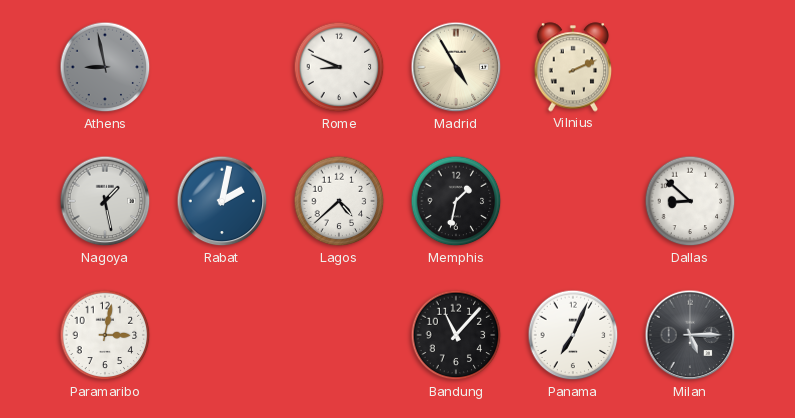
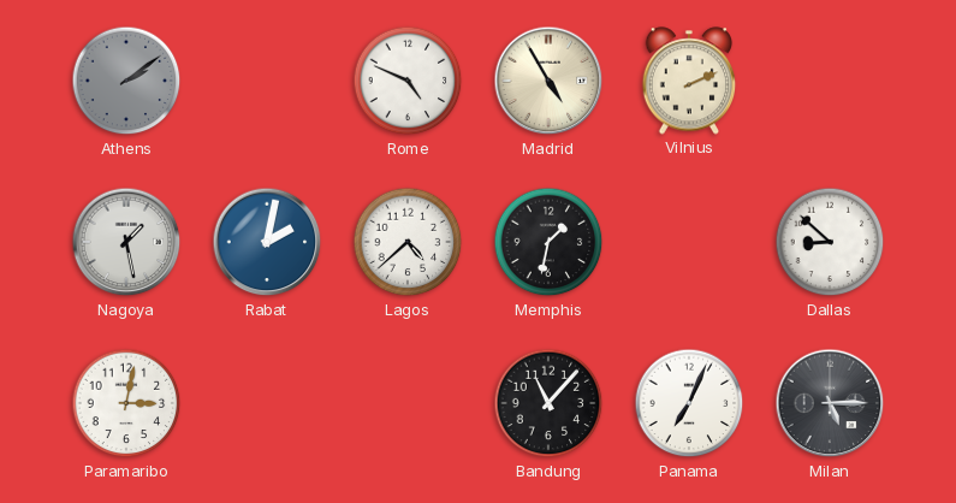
Athens: 8:58 -> 2:09
Rome: 8:49 -> 4:49
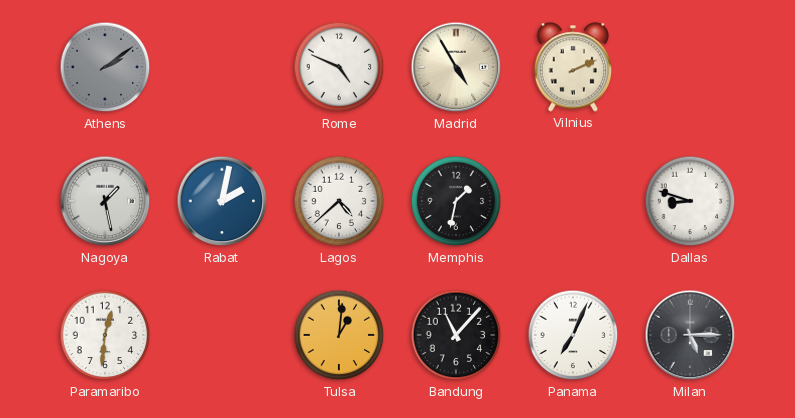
Dallas: 8:52 -> 8:48
Paramaribo: 3:02 -> 12:31
Tulsa: none -> 1:01
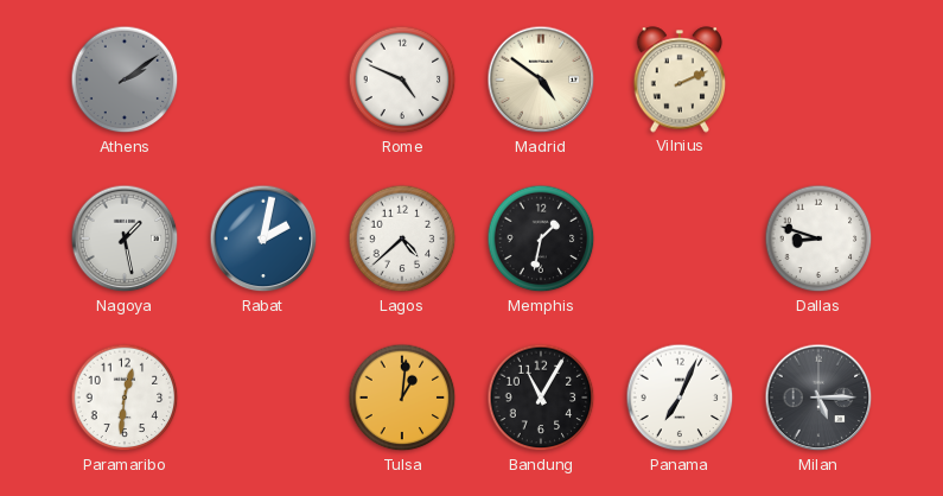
Madrid: 4:55 -> 4:51
Bandung: 11:07 -> 11:05
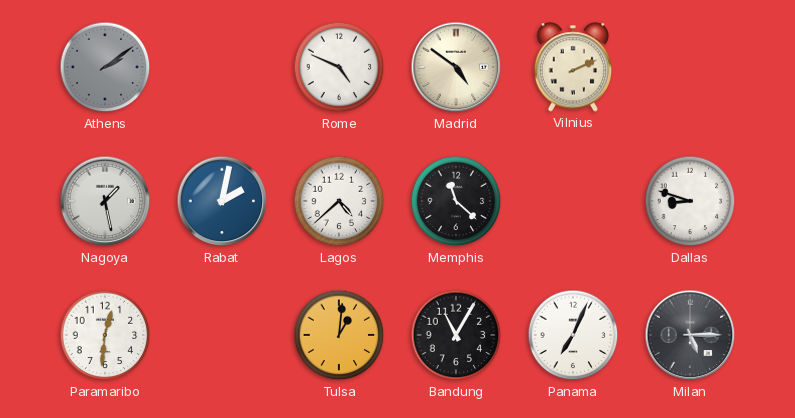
Memphis: 1:32 -> 11:22
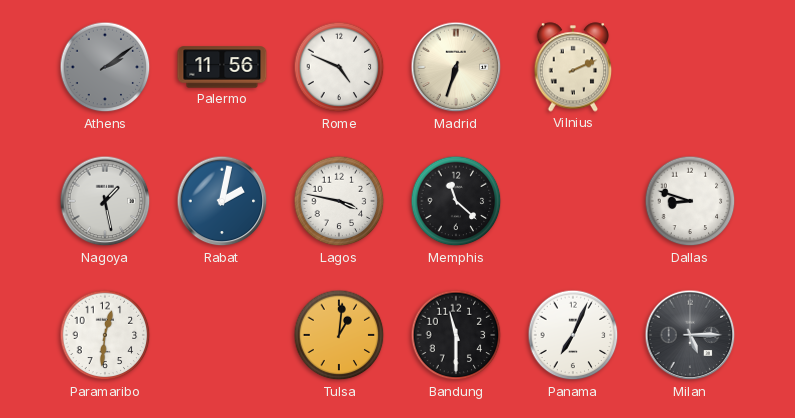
Palermo: none -> 11:56
Madrid: 4:51 -> 6:33
Lagos: 4:38 -> 3:47
Bandung: 11:05 -> 11:30
